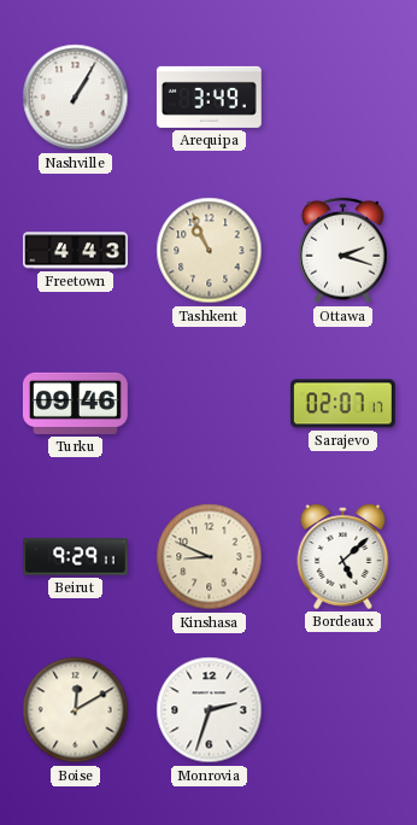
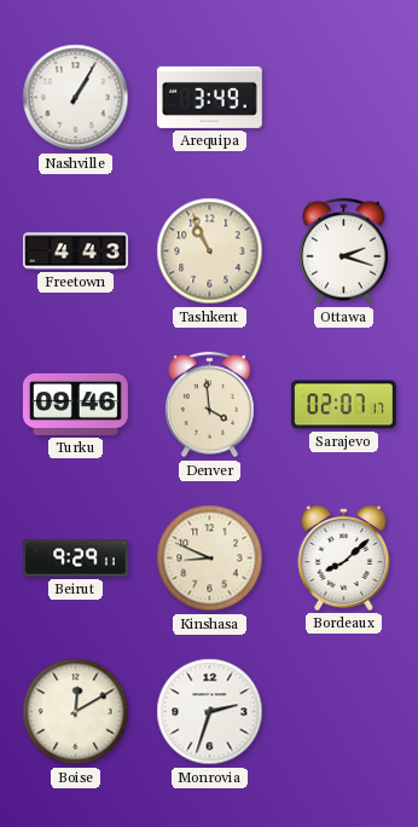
Denver: none -> 3:59
Bordeaux: 5:08 -> 8:08
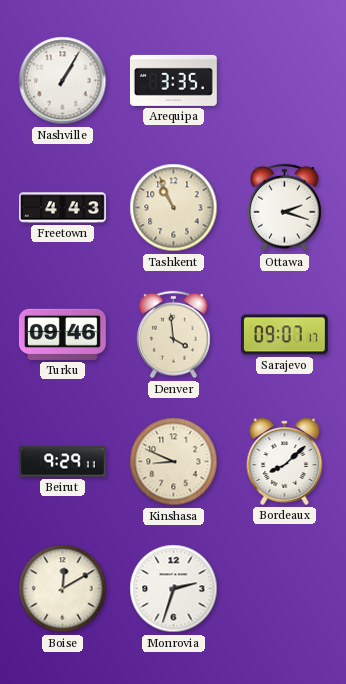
Arequipa: 3:49 -> 3:35
Sarajevo: 02:07 -> 09:07
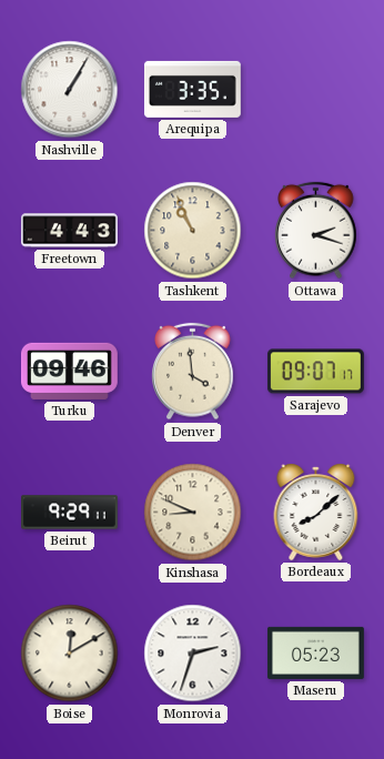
Maseru: none -> 05:23
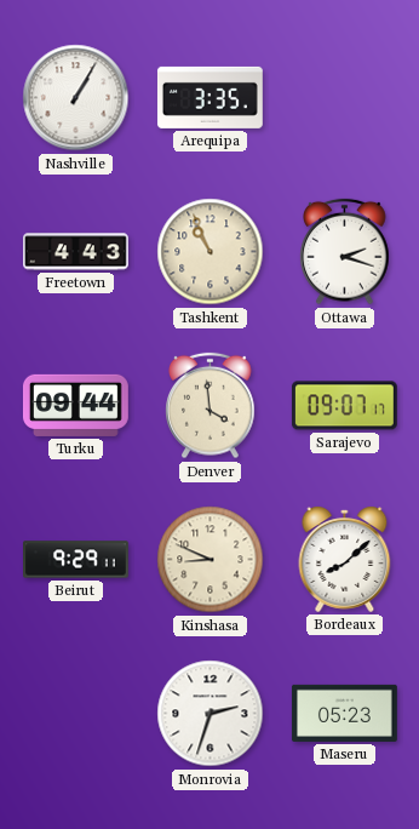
Turku: 09:46 -> 09:44
Boise: 12:10 -> none
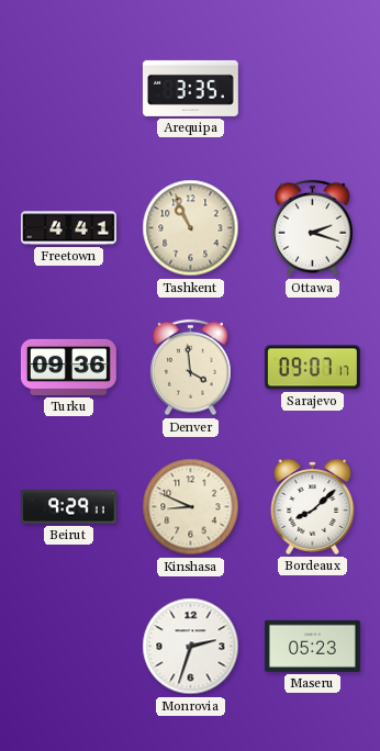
Nashville: 1:05 -> none
Freetown: 4:43 -> 4:41
Turku: 09:44 -> 09:36
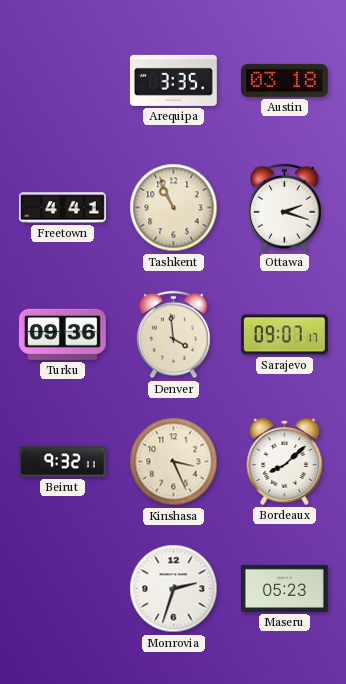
Austin: none -> 03:18
Beirut: 9:29 -> 9:32
Kinshasa: 8:49 -> 3:26
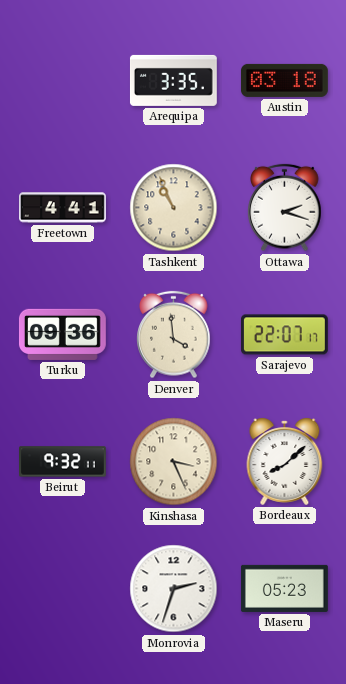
Sarajevo: 09:07 -> 22:07
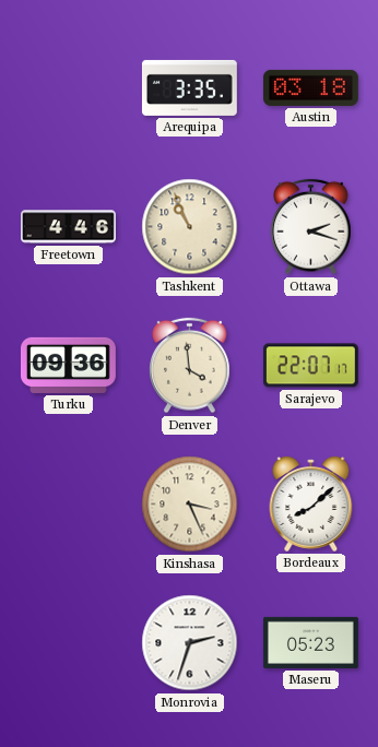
Freetown: 4:41 -> 4:46
Beirut: 9:32 -> none
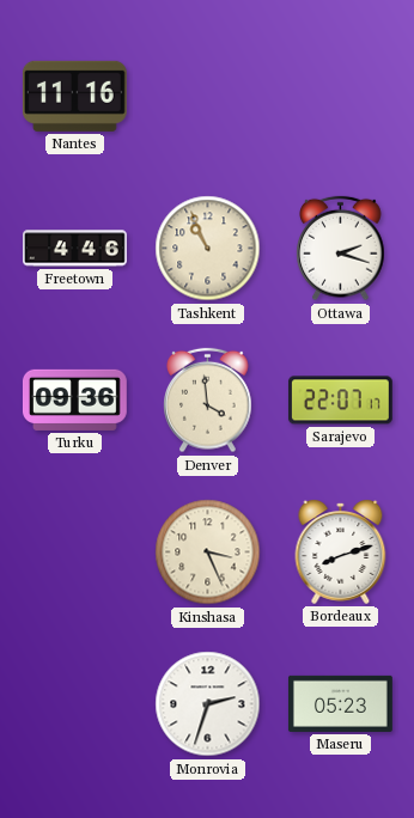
Nantes: none -> 11:16
Arequipa: 3:35 -> none
Austin: 03:18 -> none
Bordeaux: 8:08 -> 8:12
